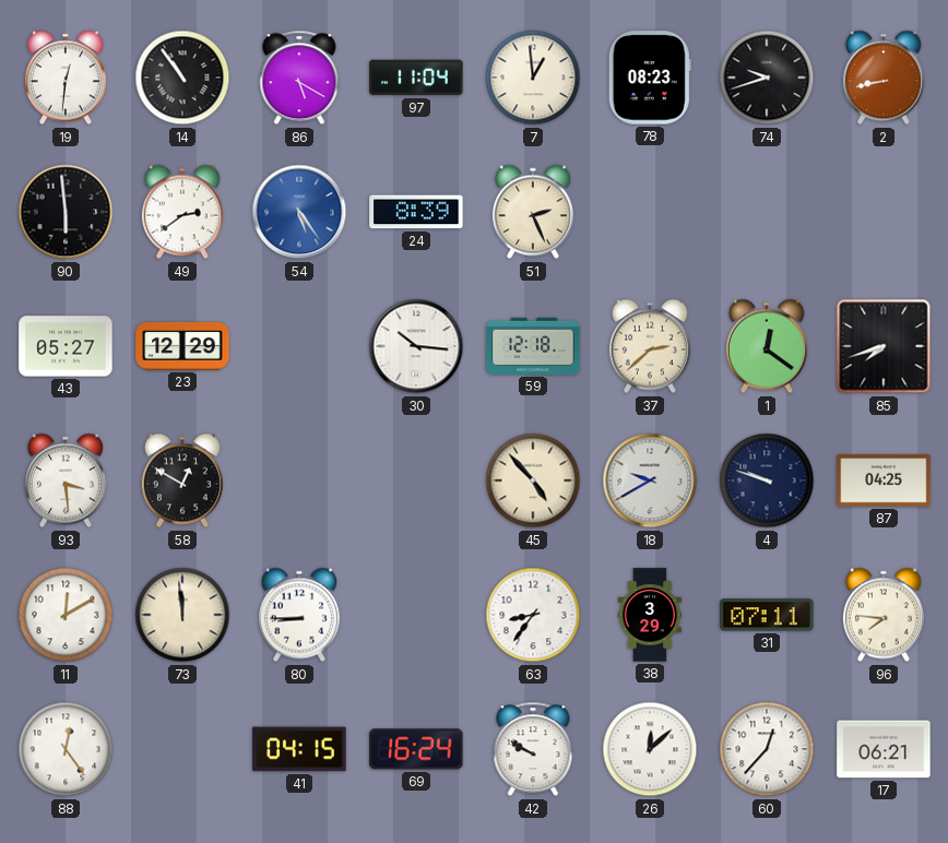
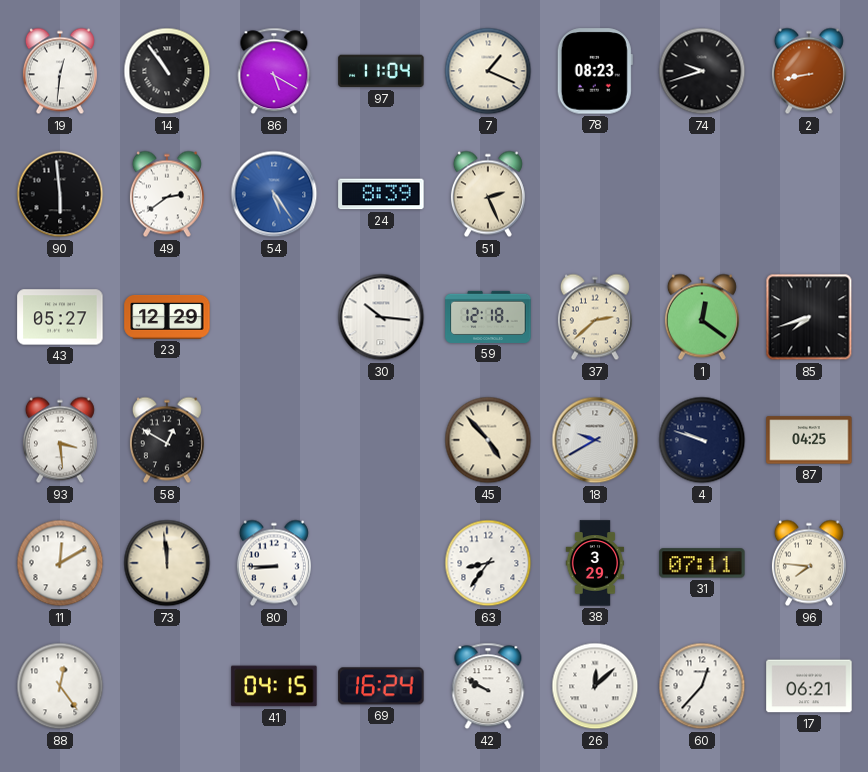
7: 12:59 -> 1:19
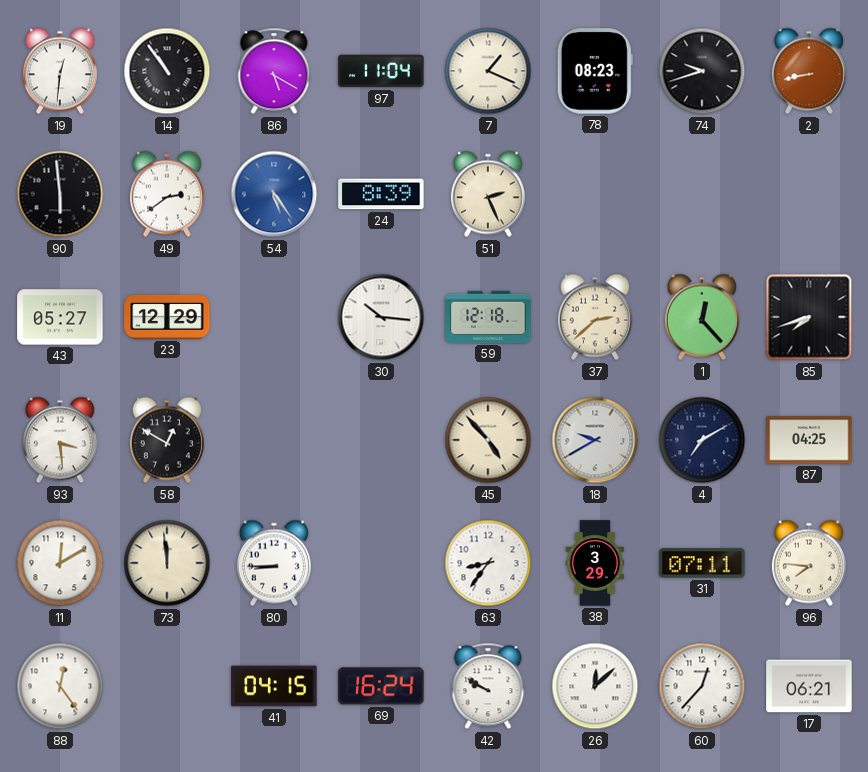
1: 12:21 -> 12:23
4: 9:48 -> 7:10
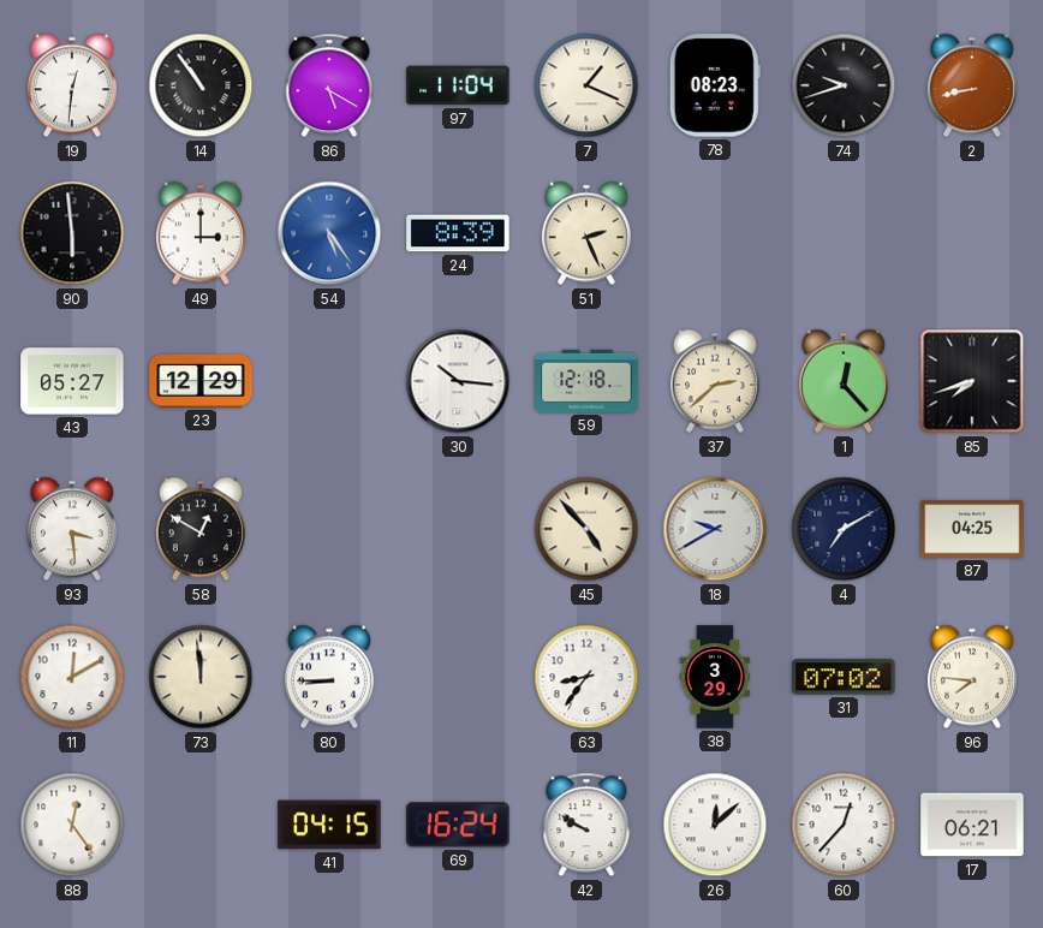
49: 2:39 -> 3:00
31: 07:11 -> 07:02
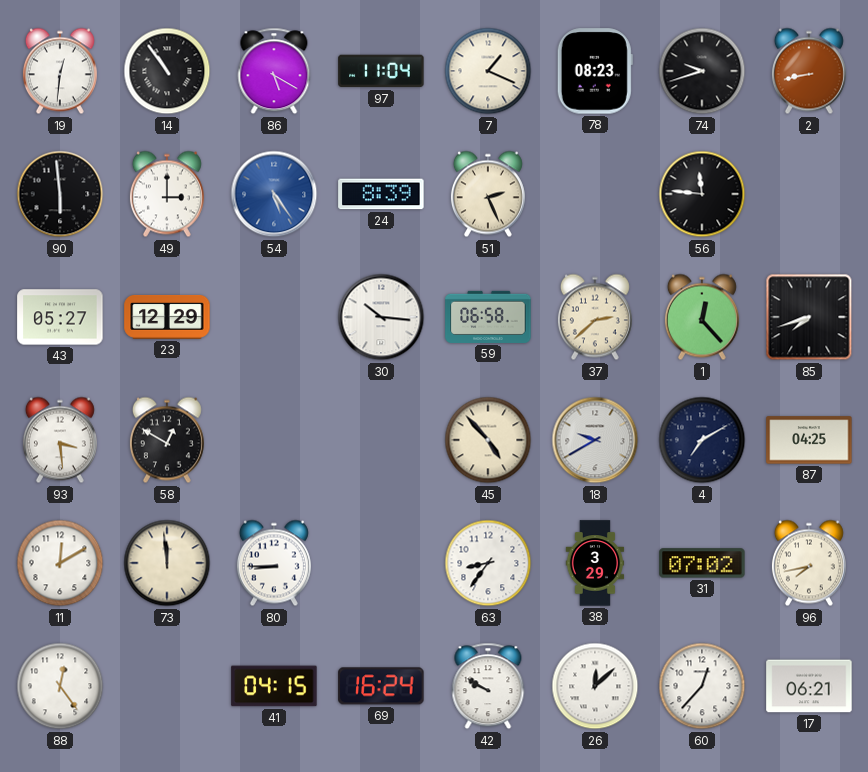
56: none -> 11:46
59: 12:18 -> 06:58
96: 7:46 -> 7:43
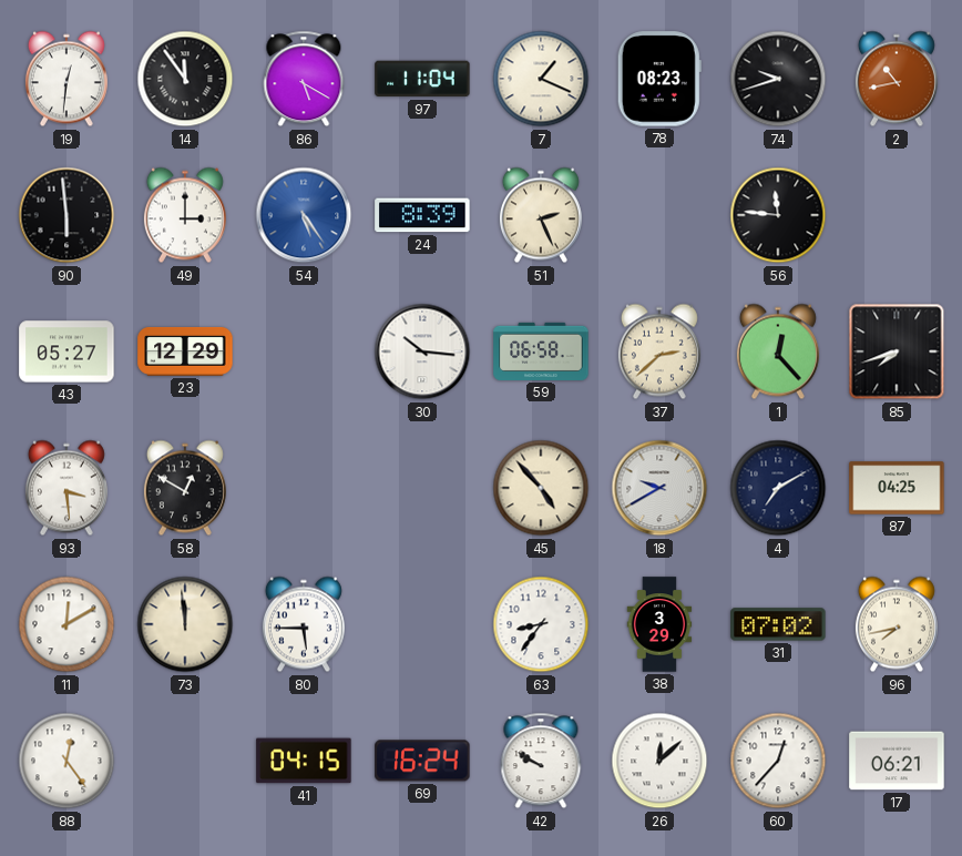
14: 10:54 -> 11:54
2: 8:43 -> 10:43
80: 8:45 -> 5:45
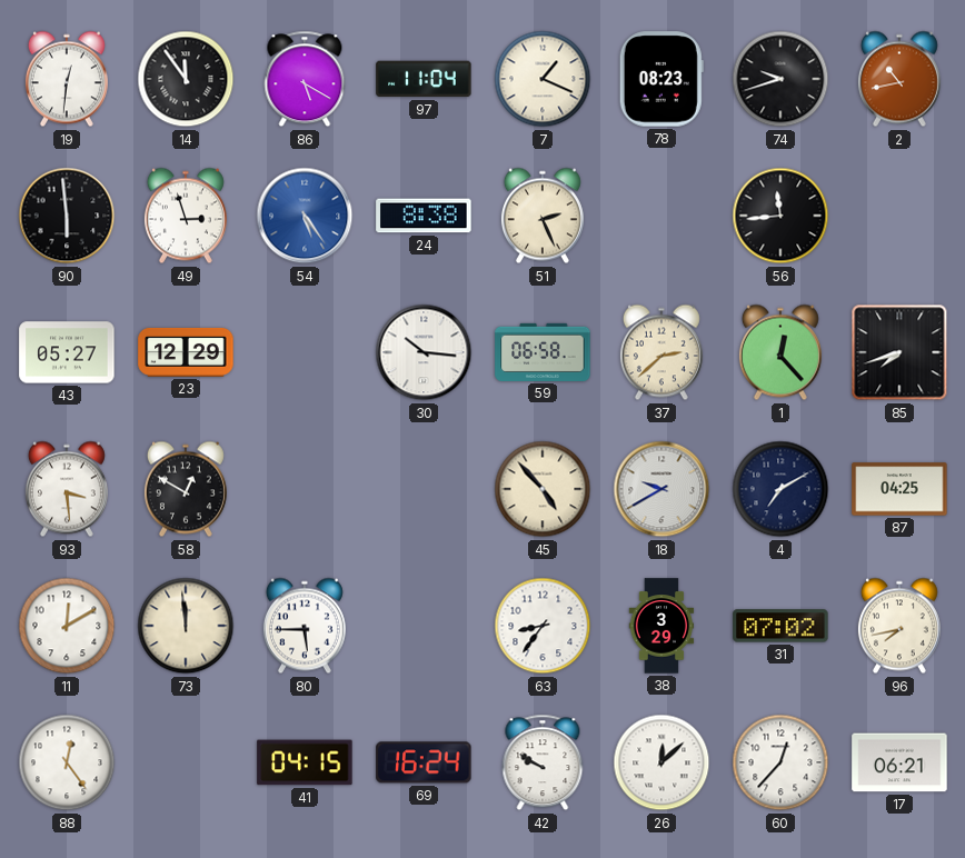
49: 3:00 -> 2:57
24: 8:39 -> 8:38
56: 11:46 -> 11:44
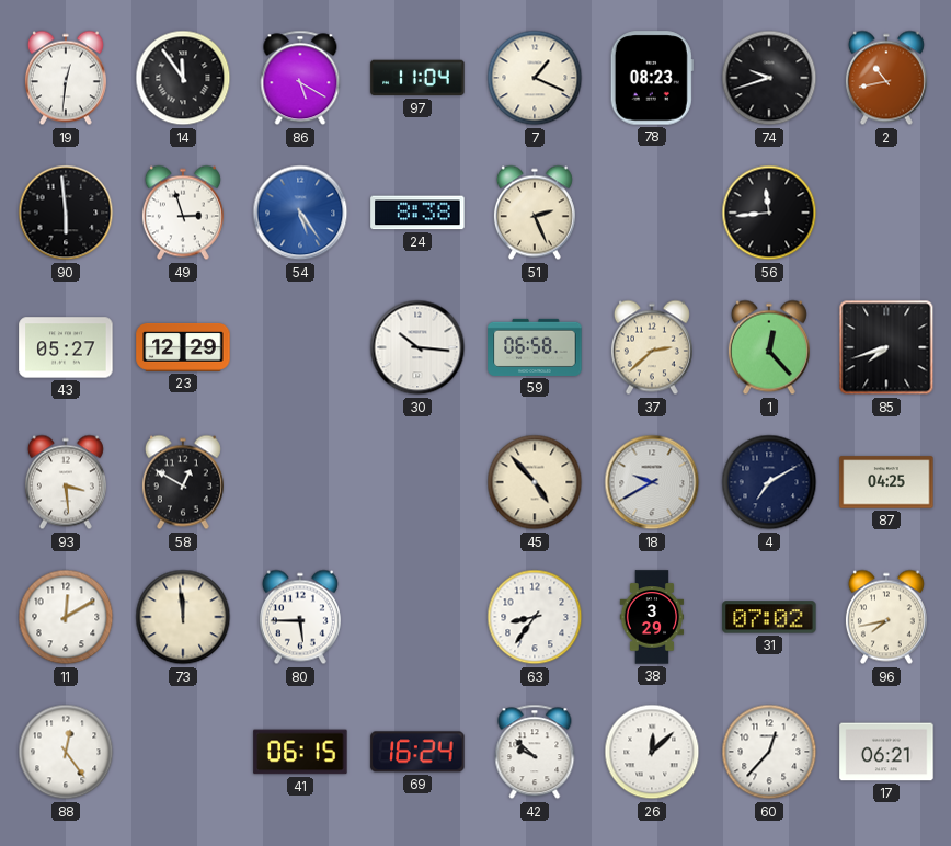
41: 04:15 -> 06:15
42: 9:50 -> 9:52
